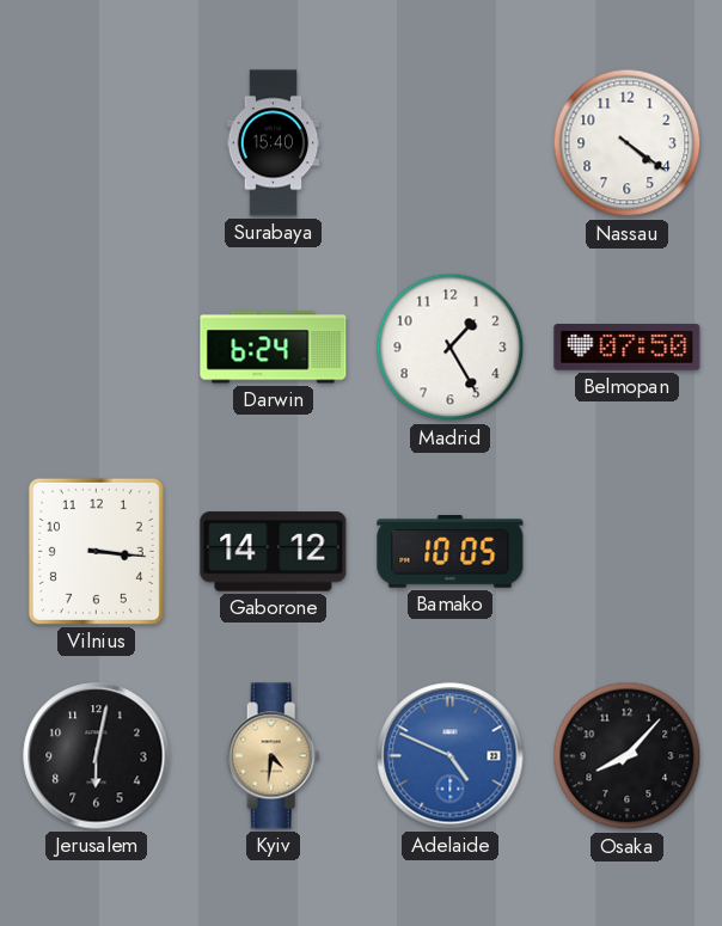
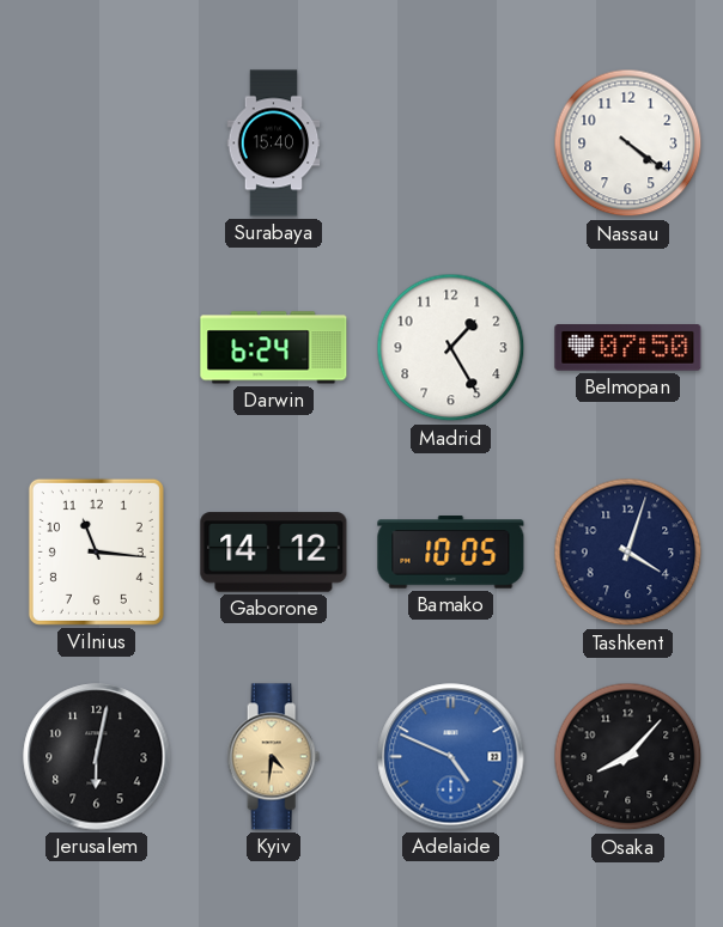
Vilnius: 3:16 -> 11:16
Tashkent: none -> 4:03
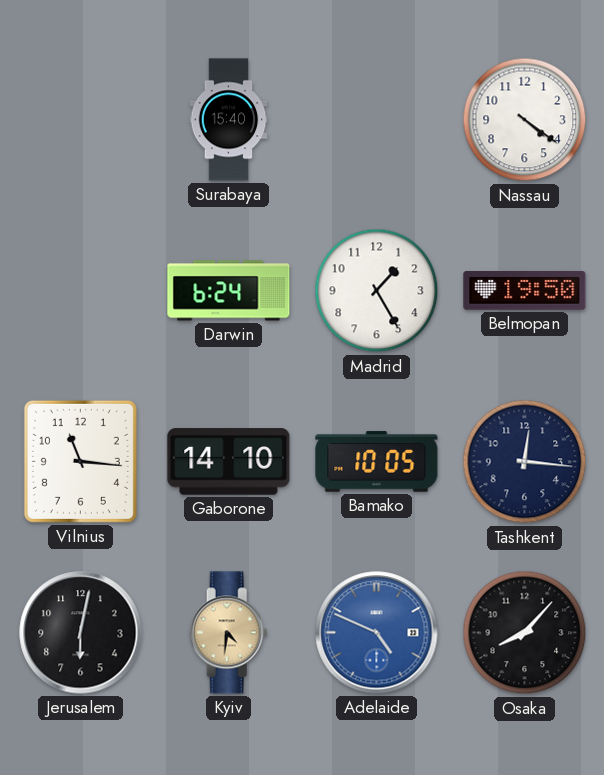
Belmopan: 07:50 -> 19:50
Gaborone: 14:12 -> 14:10
Tashkent: 4:03 -> 12:16
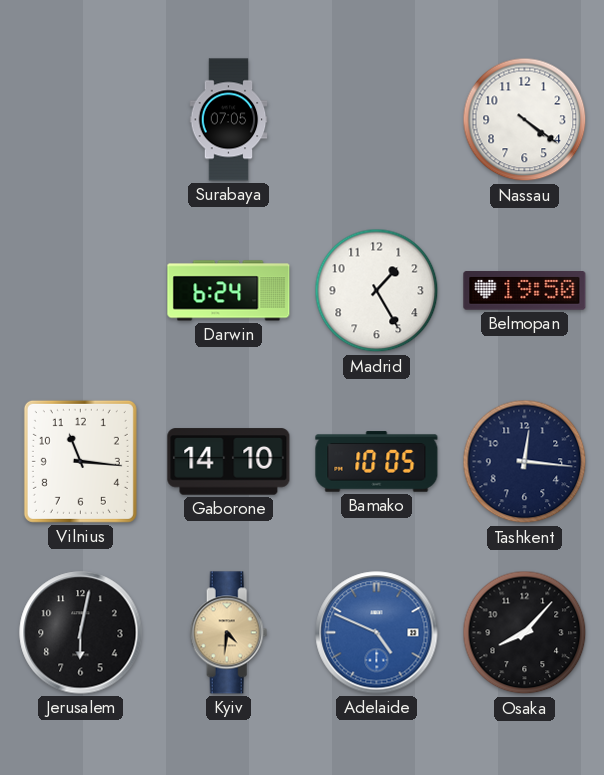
Surabaya: 15:40 -> 07:05
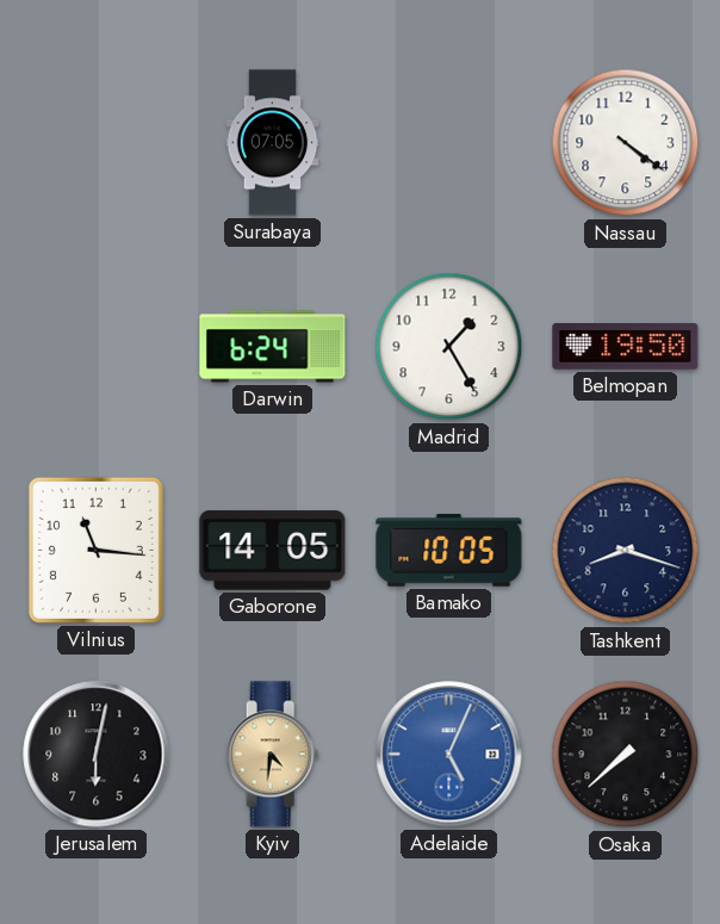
Gaborone: 14:10 -> 14:05
Tashkent: 12:16 -> 8:18
Adelaide: 4:49 -> 5:04
Osaka: 8:07 -> 7:38
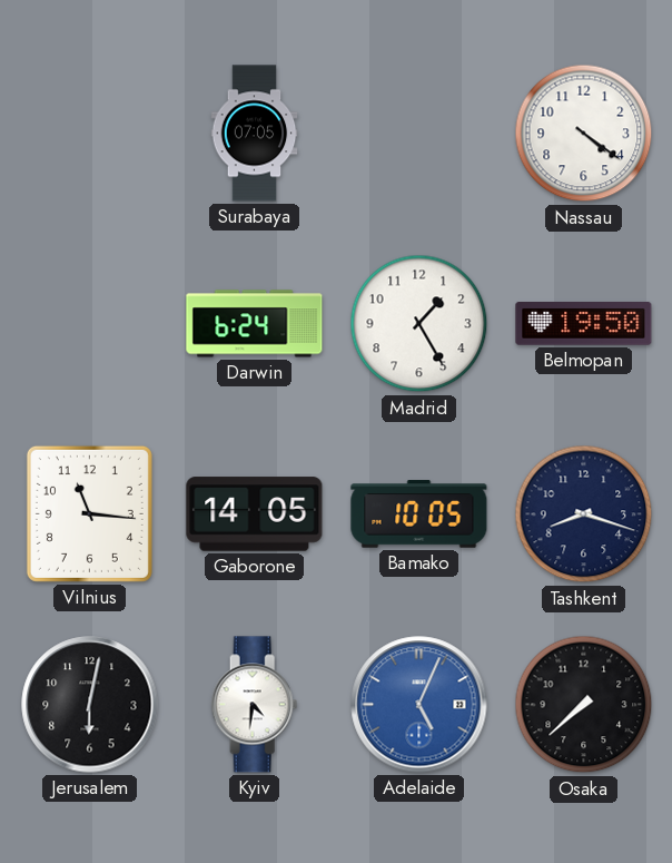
Kyiv dial: champagne -> white
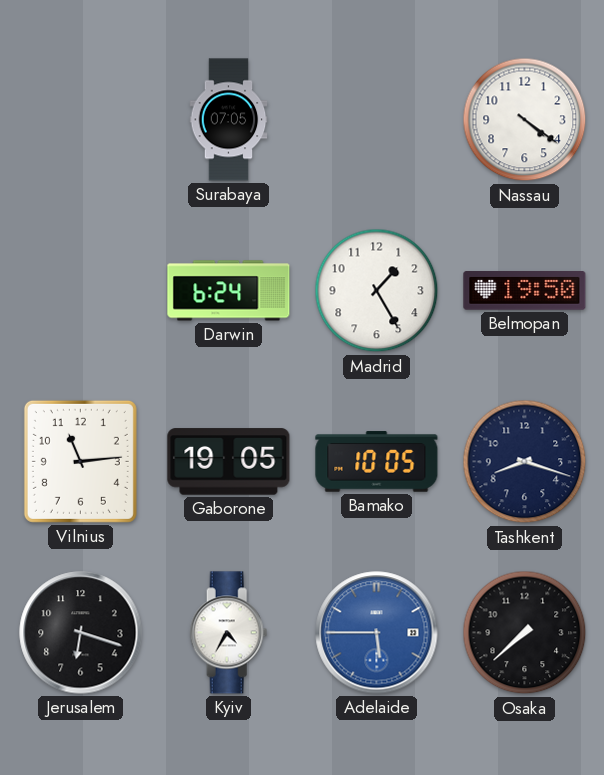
Vilnius: 11:16 -> 11:14
Gaborone: 14:05 -> 19:05
Jerusalem: 6:02 -> 6:18
Kyiv: 4:31 -> 4:35
Adelaide: 5:04 -> 5:45
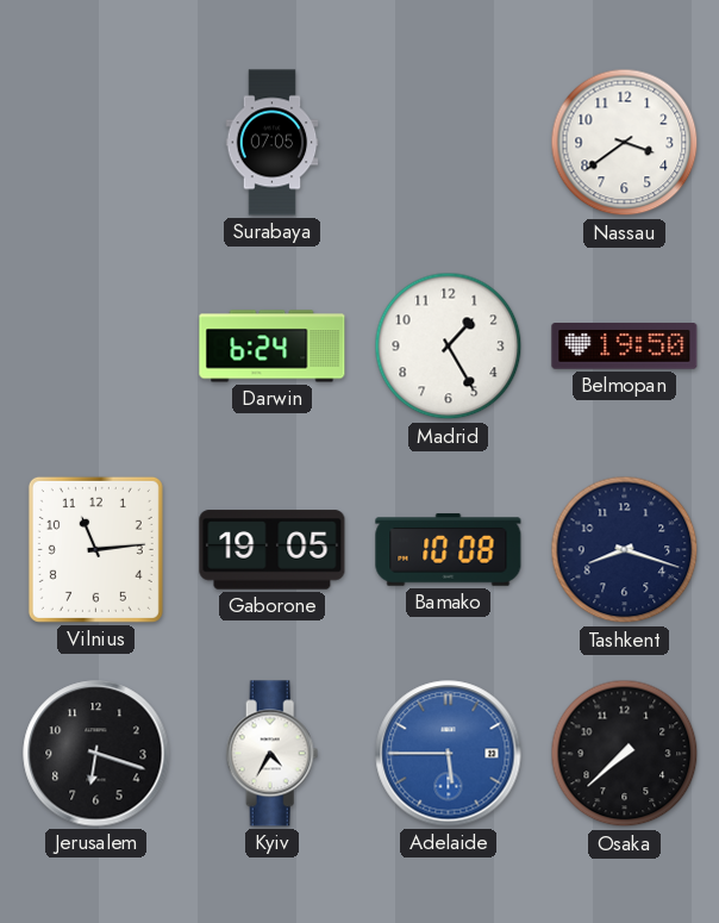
Nassau: 4:21 -> 3:39
Bamako: 10:05 -> 10:08
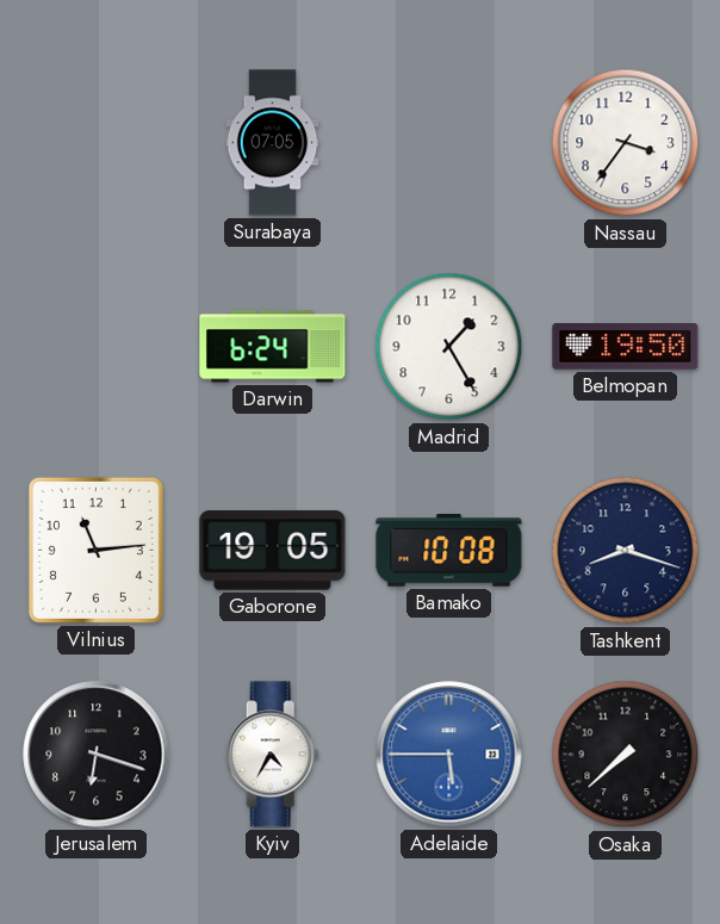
Nassau: 3:39 -> 3:36
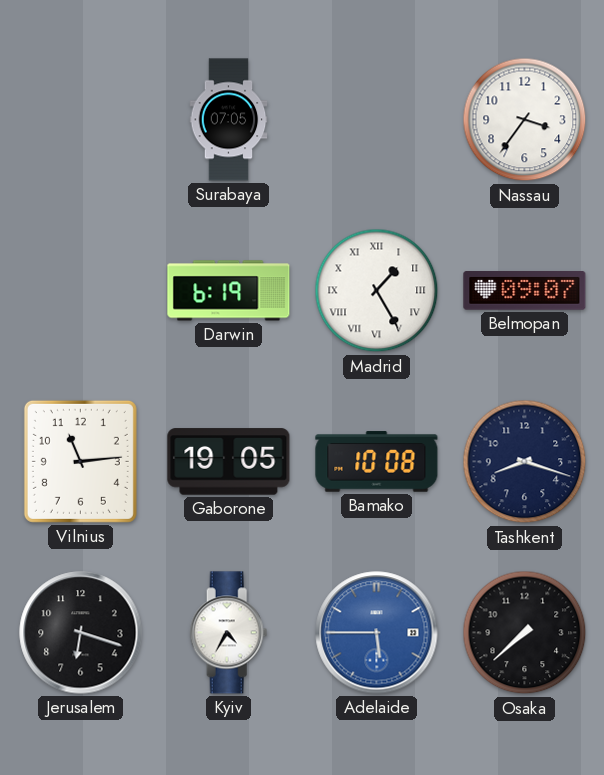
Darwin: 6:24 -> 6:19
Madrid numerals: Arabic -> Roman
Belmopan: 19:50 -> 09:07
